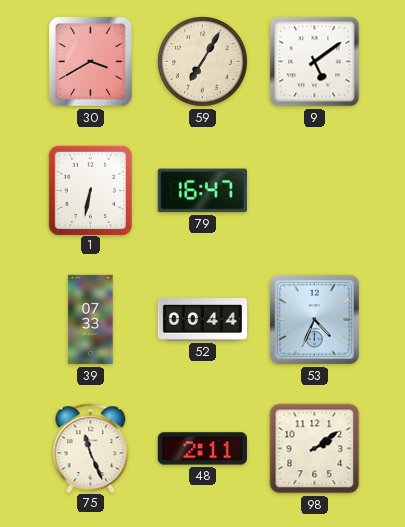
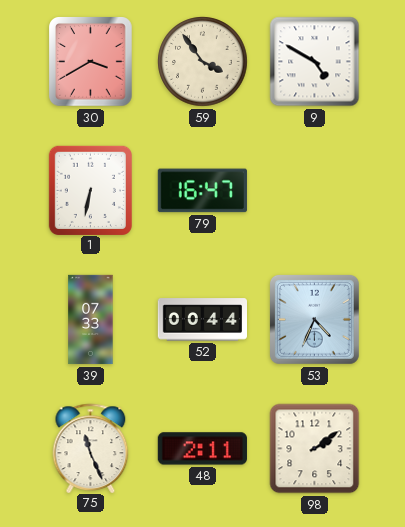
59: 7:05 -> 3:54
9: 5:09 -> 4:50
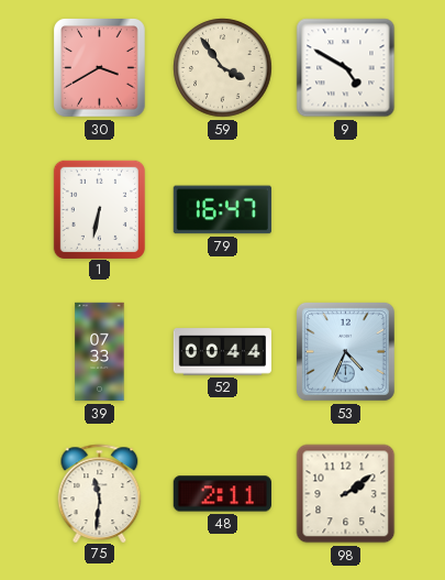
75: 11:26 -> 11:31
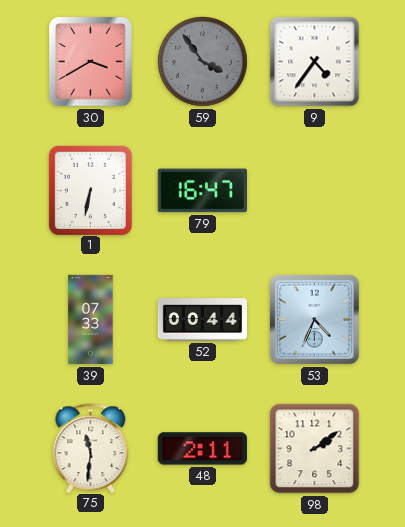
59 dial: cream -> grey
9: 4:50 -> 4:36
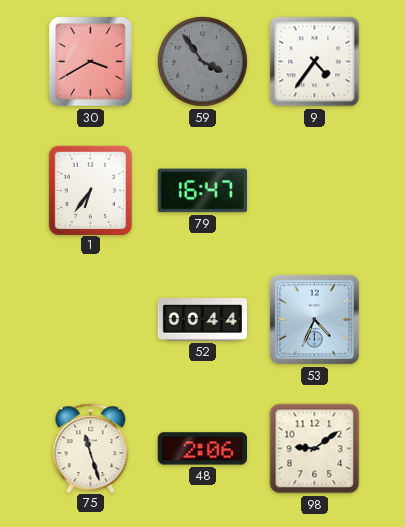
1: 6:32 -> 6:36
39: 07:33 -> none
75: 11:31 -> 11:27
48: 2:11 -> 2:06
98: 2:09 -> 9:09
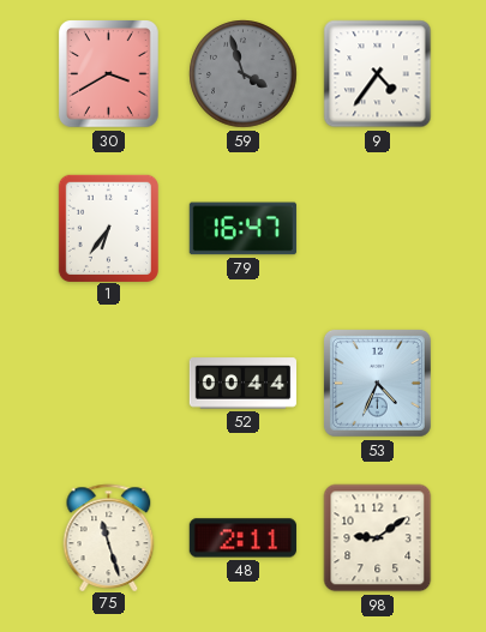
59: 3:54 -> 3:57
48: 2:06 -> 2:11
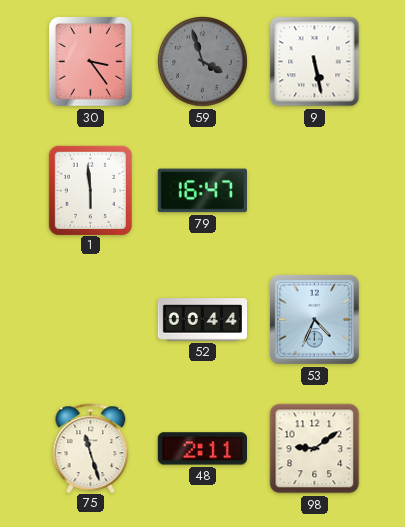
30: 3:40 -> 3:24
9: 4:36 -> 5:28
1: 6:36 -> 5:59
